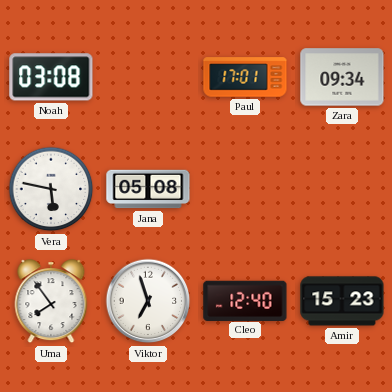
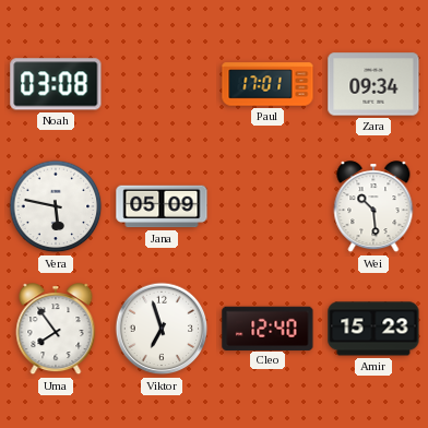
Jana: 05:08 -> 05:09
Wei: none -> 10:29
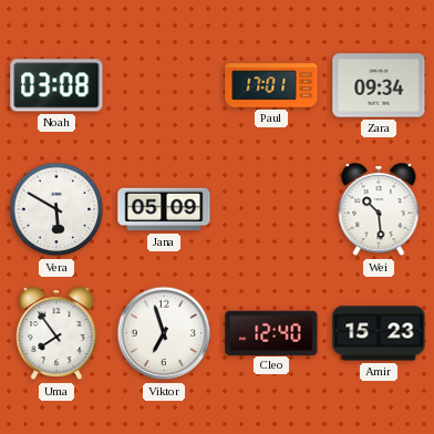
Vera: 5:47 -> 5:50
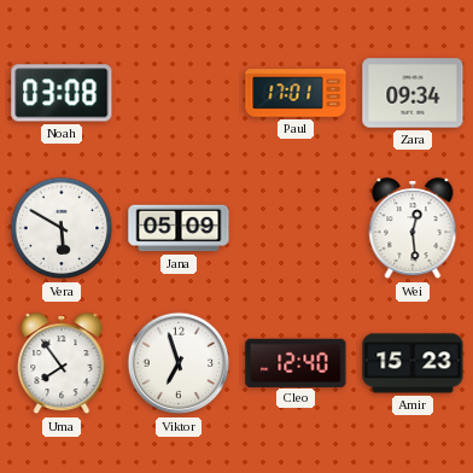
Wei: 10:29 -> 12:29
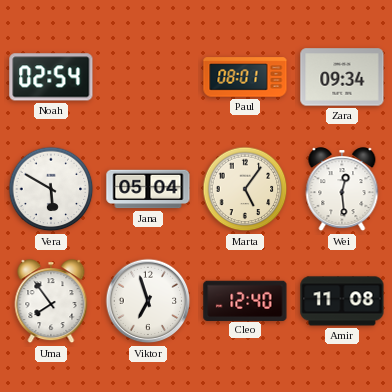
Noah: 03:08 -> 02:54
Paul: 17:01 -> 08:01
Jana: 05:09 -> 05:04
Marta: none -> 5:06
Amir: 15:23 -> 11:08
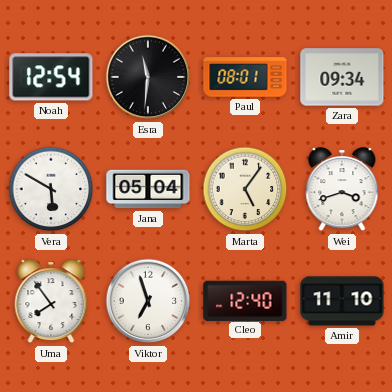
Noah: 02:54 -> 12:54
Esra: none -> 11:31
Wei: 12:29 -> 3:42
Amir: 11:08 -> 11:10
